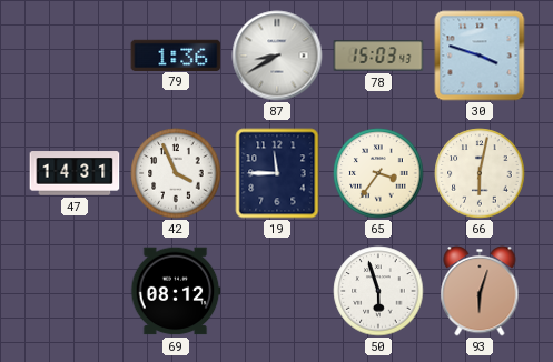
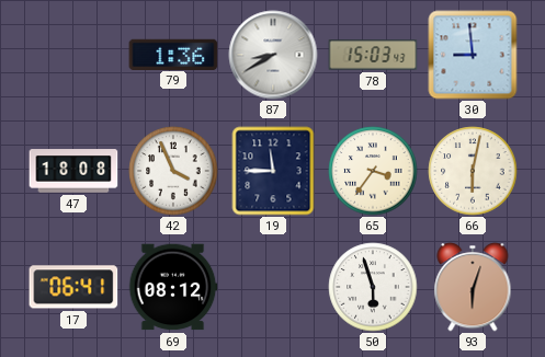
30: 3:48 -> 8:59
47: 14:31 -> 18:08
17: none -> 06:41
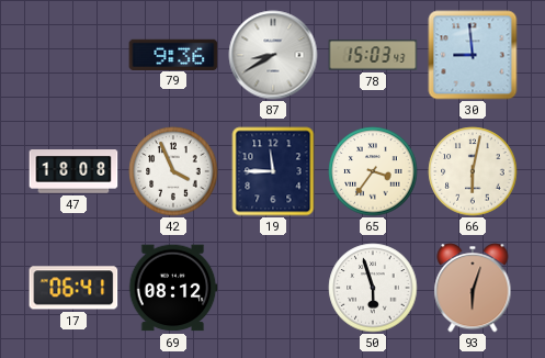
79: 1:36 -> 9:36
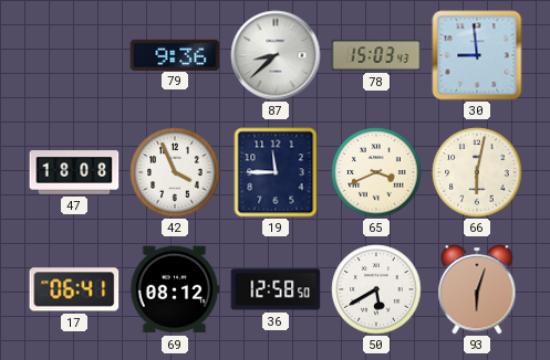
87: 8:40 -> 8:38
65: 3:36 -> 3:41
36: none -> 12:58
50: 5:57 -> 5:40
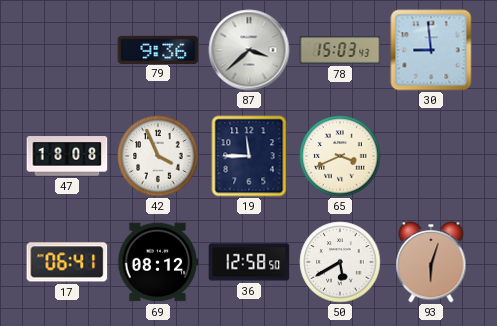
87: 8:38 -> 3:38
66: 6:02 -> none
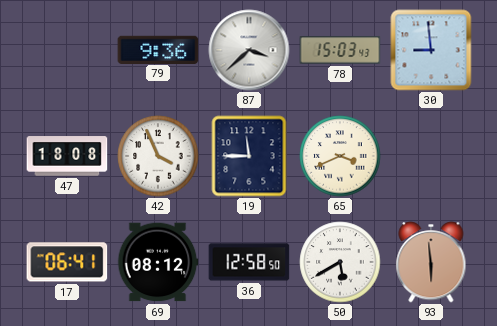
93: 6:03 -> 5:59
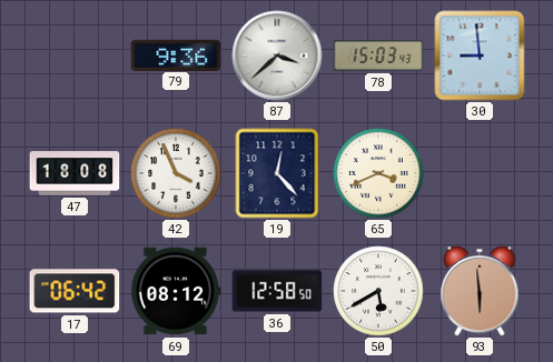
19: 11:45 -> 12:23
17: 06:41 -> 06:42
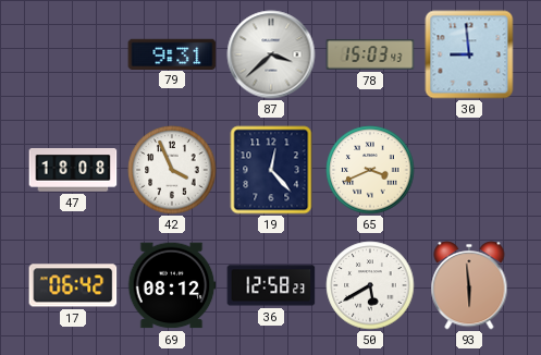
79: 9:36 -> 9:31
36: 12:58:50 -> 12:58:23
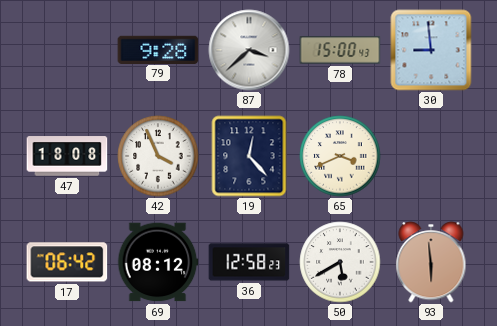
79: 9:31 -> 9:28
78: 15:03 -> 15:00
